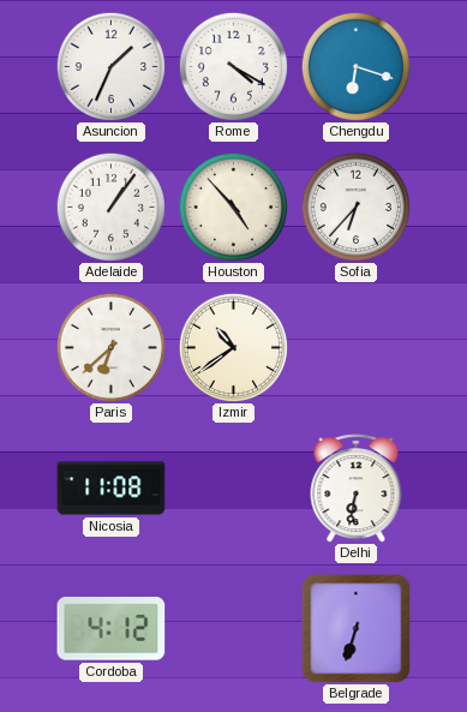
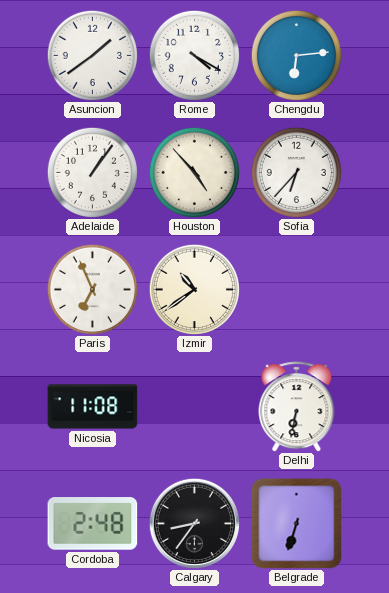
Asuncion: 1:34 -> 1:39
Chengdu: 6:18 -> 6:14
Paris: 6:38 -> 6:56
Cordoba: 4:12 -> 2:48
Calgary: none -> 8:36
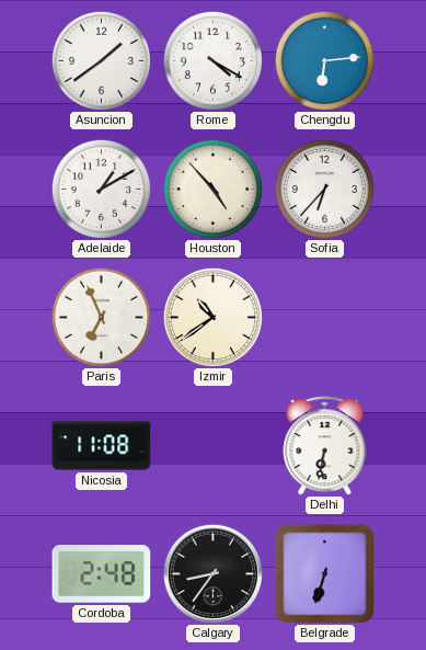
Adelaide: 1:06 -> 1:10
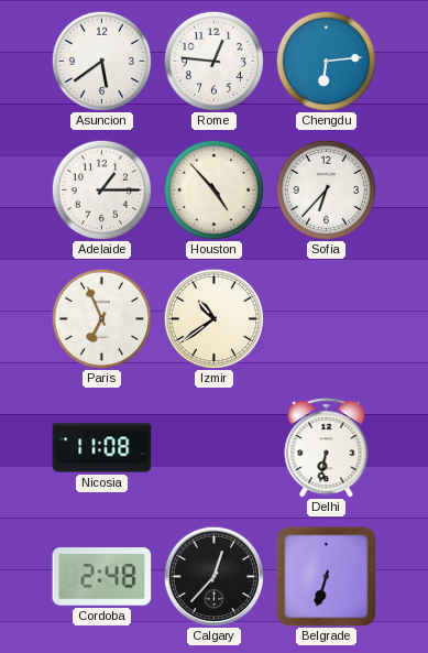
Asuncion: 1:39 -> 5:39
Rome: 4:20 -> 12:46
Adelaide: 1:10 -> 1:15
Calgary: 8:36 -> 12:37
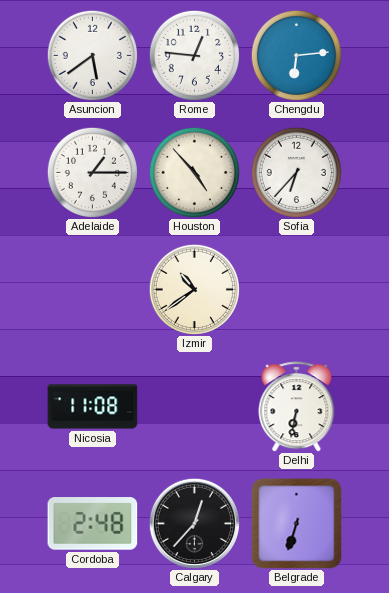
Paris: 6:56 -> none
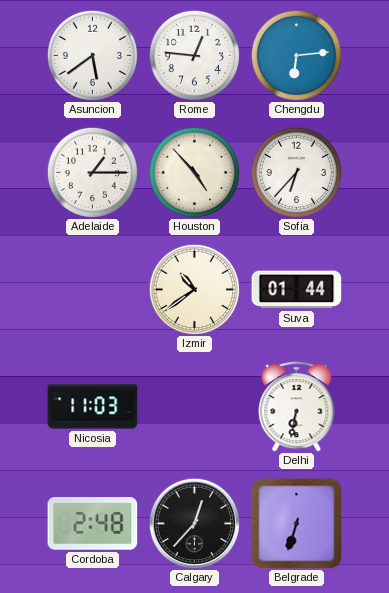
Suva: none -> 01:44
Nicosia: 11:08 -> 11:03
